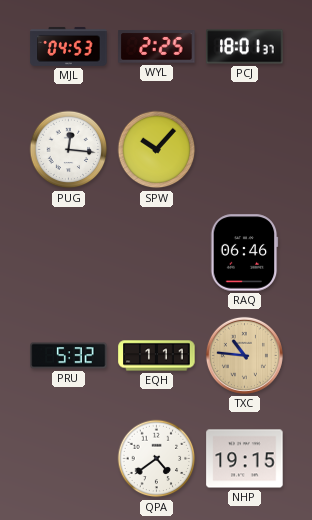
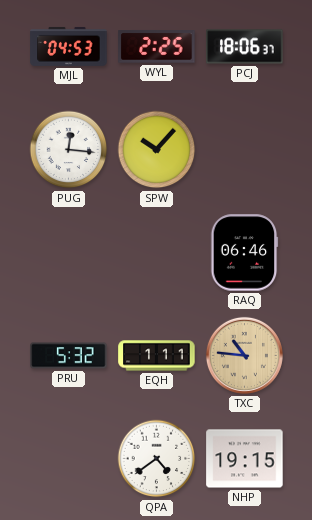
PCJ: 18:01 -> 18:06
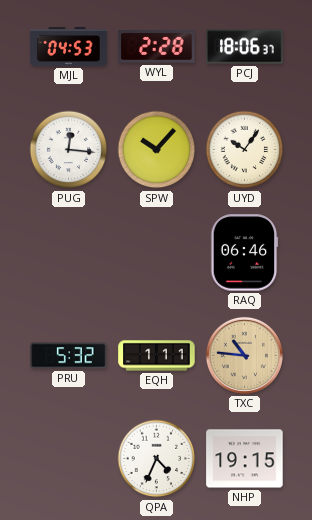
WYL: 2:25 -> 2:28
UYD: none -> 10:06
QPA: 4:39 -> 4:34
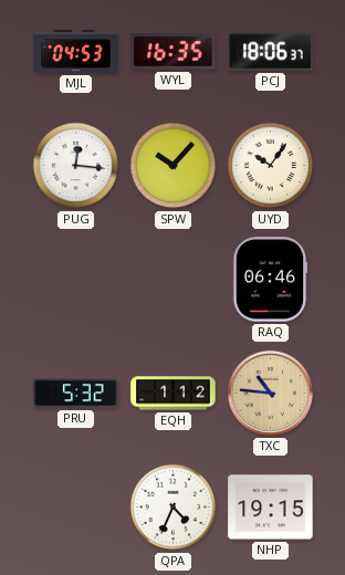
WYL: 2:28 -> 16:35
EQH: 1:11 -> 1:12
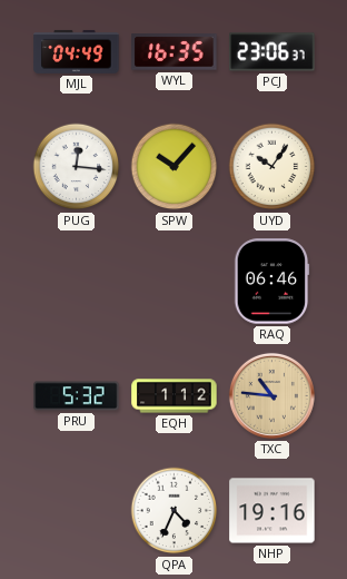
MJL: 04:53 -> 04:49
PCJ: 18:06 -> 23:06
NHP: 19:15 -> 19:16
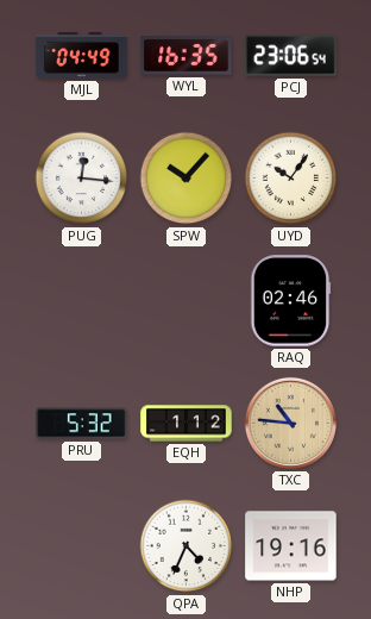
PCJ: 23:06:37 -> 23:06:54
RAQ: 06:46 -> 02:46
